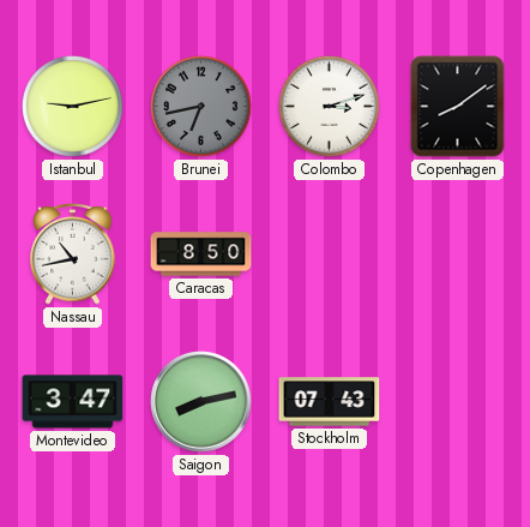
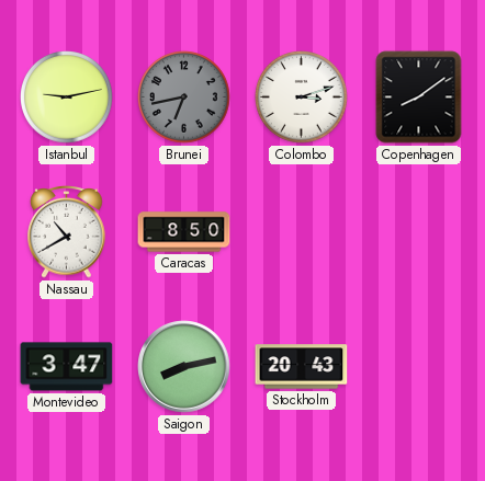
Nassau: 10:43 -> 10:40
Stockholm: 07:43 -> 20:43
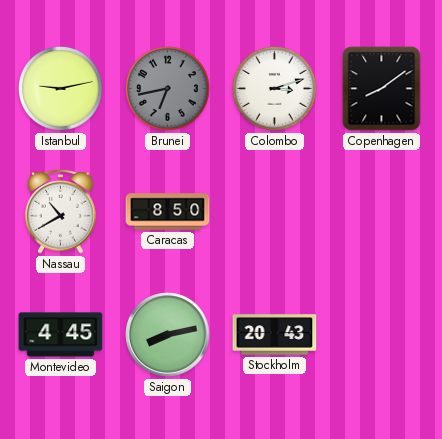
Montevideo: 3:47 -> 4:45
